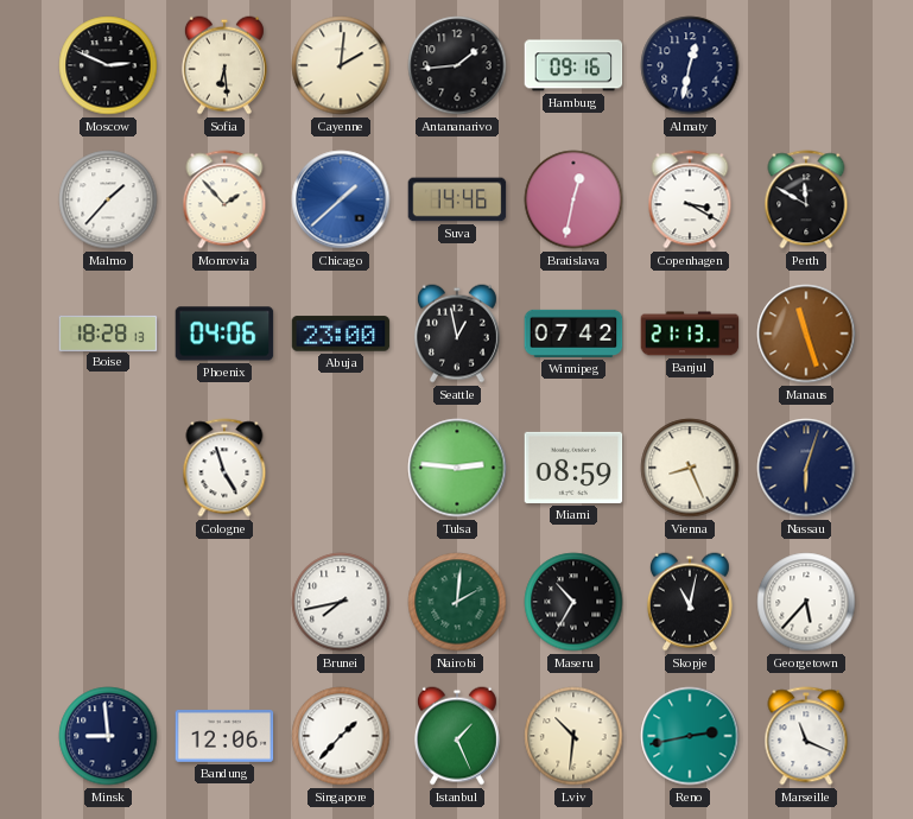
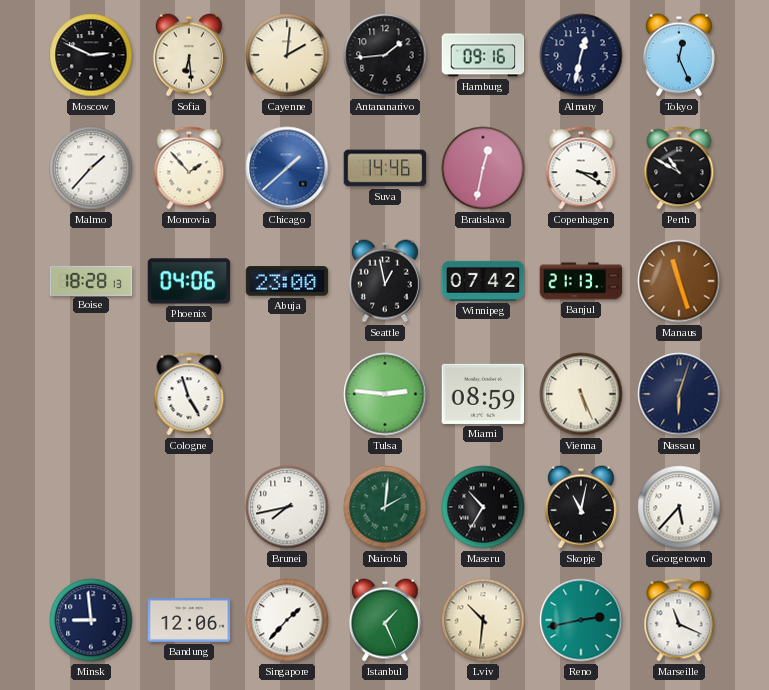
Tokyo: none -> 12:26
Perth: 11:50 -> 10:50
Vienna: 8:26 -> 5:26
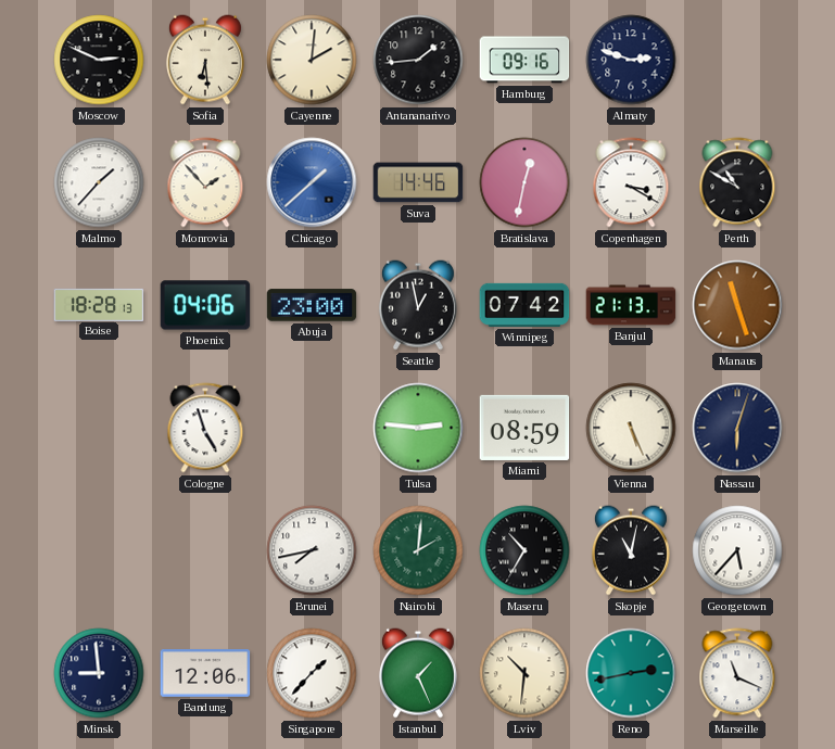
Almaty: 12:32 -> 2:48
Tokyo: 12:26 -> none
